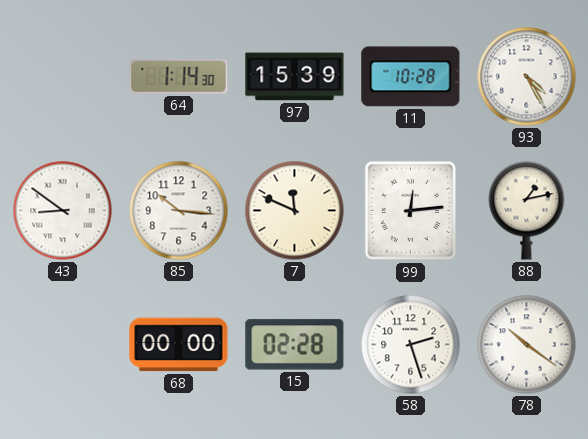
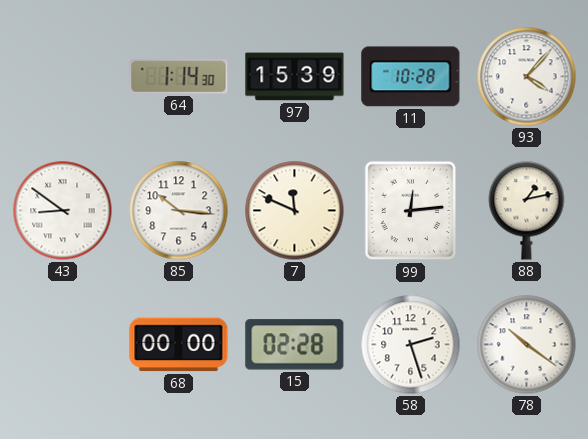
93: 4:25 -> 4:07
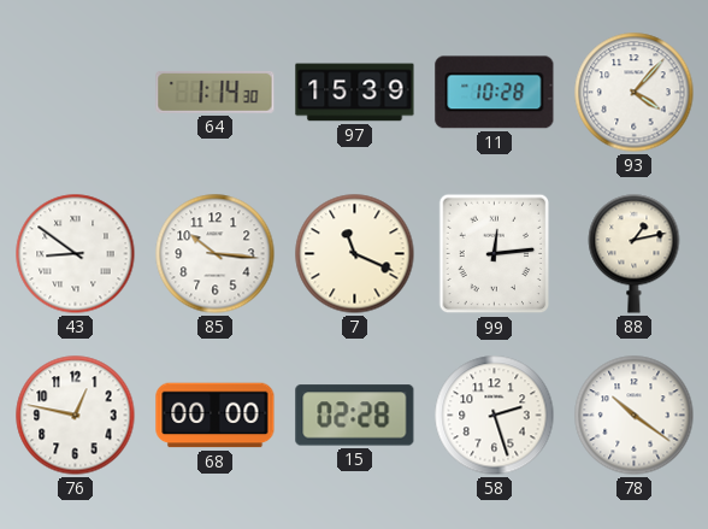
7: 11:49 -> 11:19
76: none -> 12:47
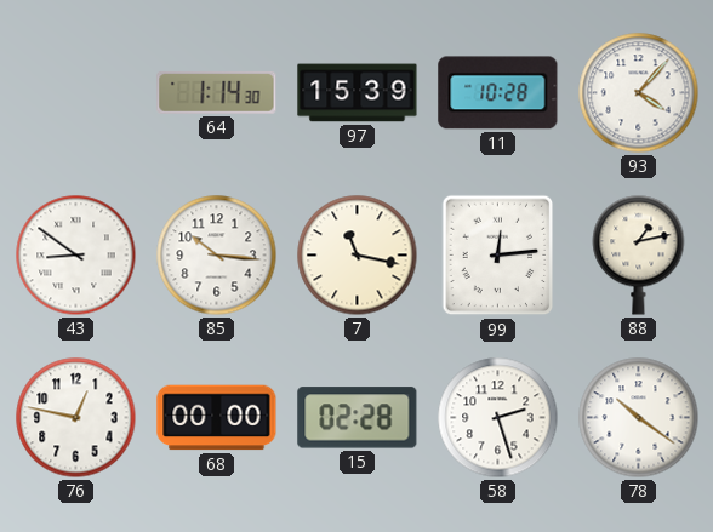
7: 11:19 -> 11:17
